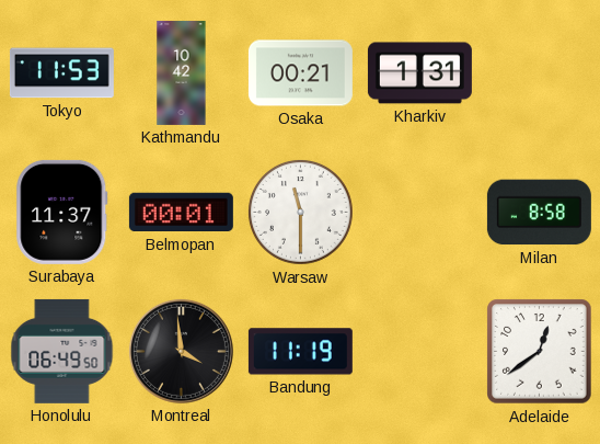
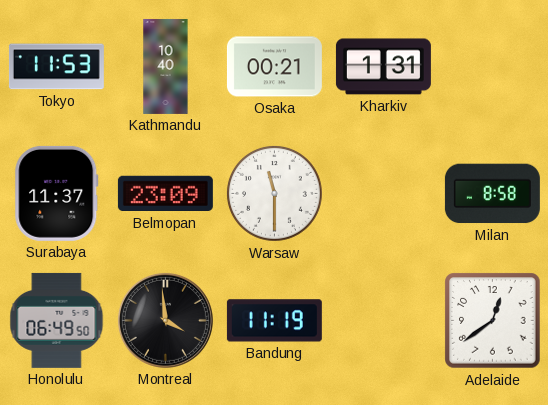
Kathmandu: 10:42 -> 10:40
Belmopan: 00:01 -> 23:09
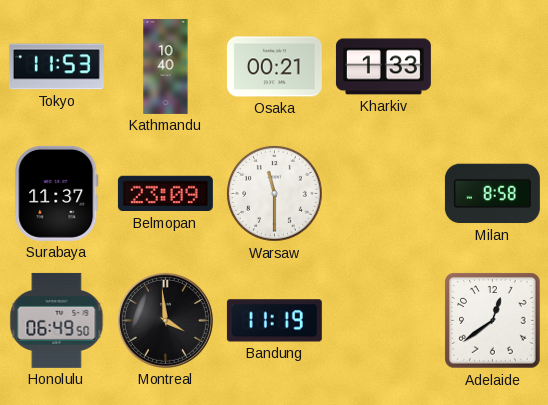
Kharkiv: 1:31 -> 1:33
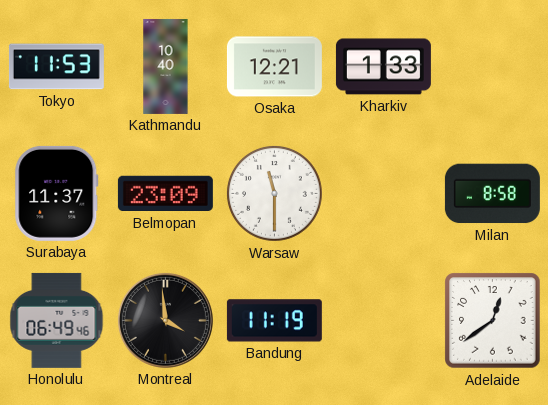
Osaka: 00:21 -> 12:21
Honolulu: 06:49:50 -> 06:49:46
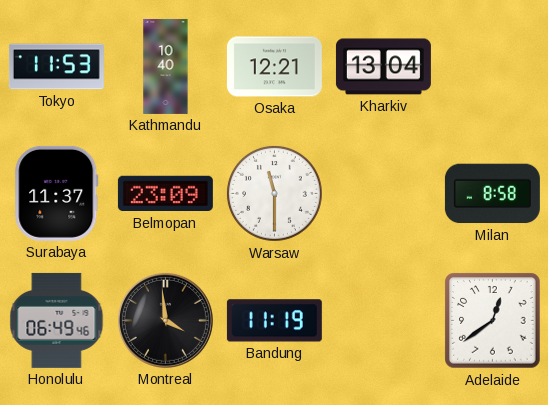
Kharkiv: 1:33 -> 13:04
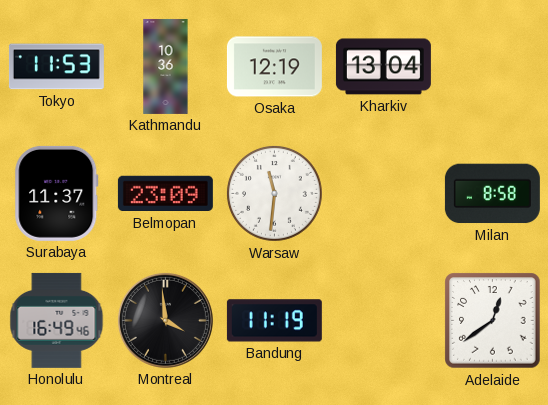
Kathmandu: 10:40 -> 10:36
Osaka: 12:21 -> 12:19
Warsaw: 11:30 -> 11:31
Honolulu: 06:49 -> 16:49
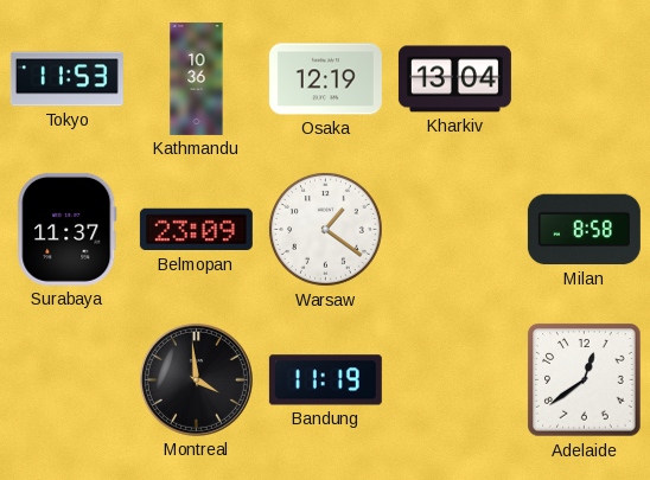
Warsaw: 11:31 -> 1:21
Honolulu: 16:49 -> none
